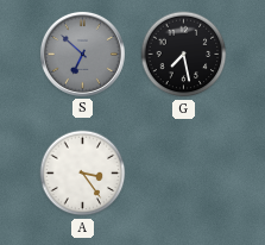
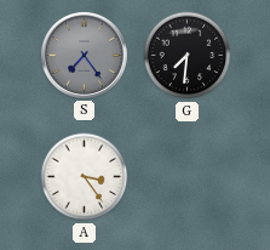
S: 6:52 -> 7:24
G: 7:28 -> 7:31
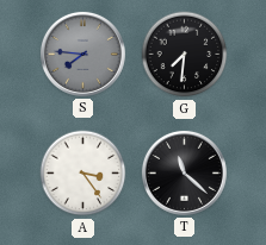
S: 7:24 -> 7:46
T: none -> 11:22
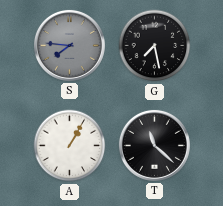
G: 7:31 -> 7:28
A: 3:24 -> 1:05
